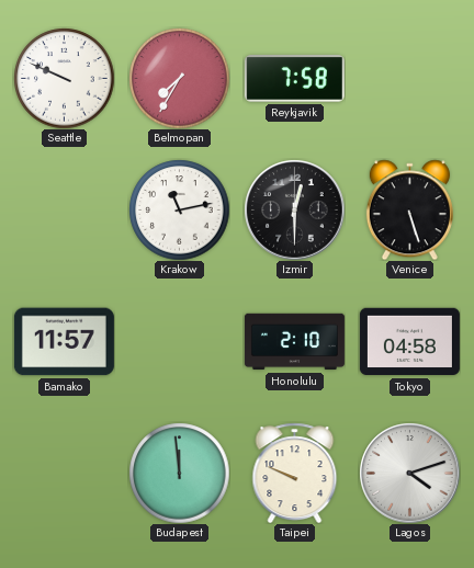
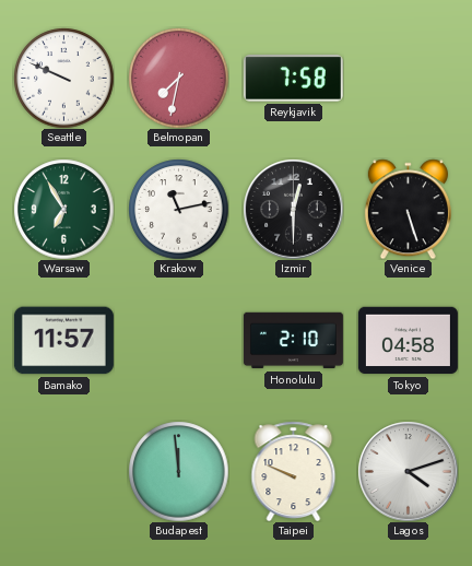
Belmopan: 7:35 -> 7:32
Warsaw: none -> 6:55
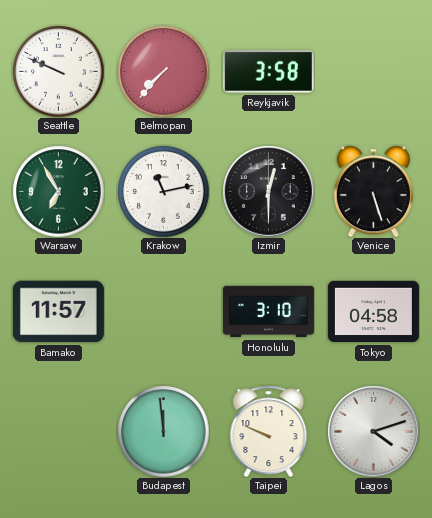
Belmopan: 7:32 -> 7:37
Reykjavik: 7:58 -> 3:58
Honolulu: 2:10 -> 3:10
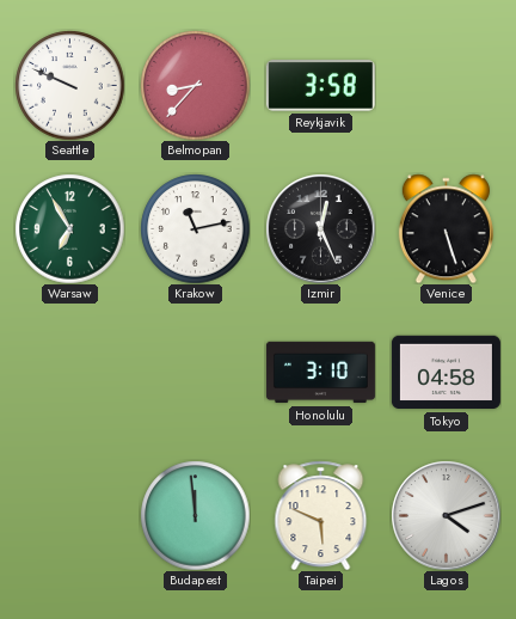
Belmopan: 7:37 -> 8:37
Izmir: 12:30 -> 12:26
Bamako: 11:57 -> none
Taipei: 9:49 -> 5:49
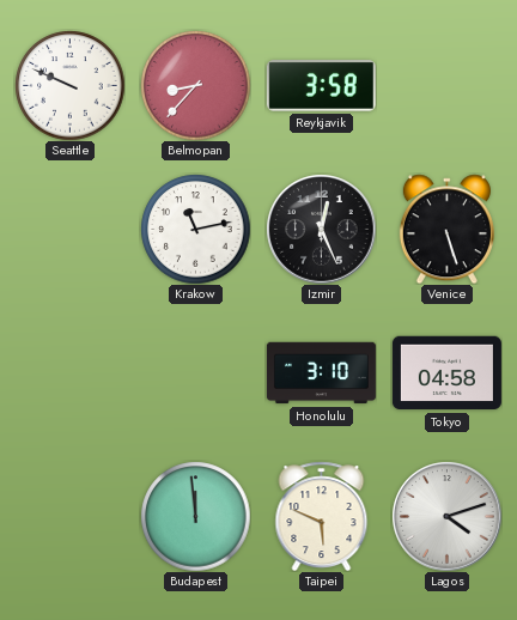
Warsaw: 6:55 -> none
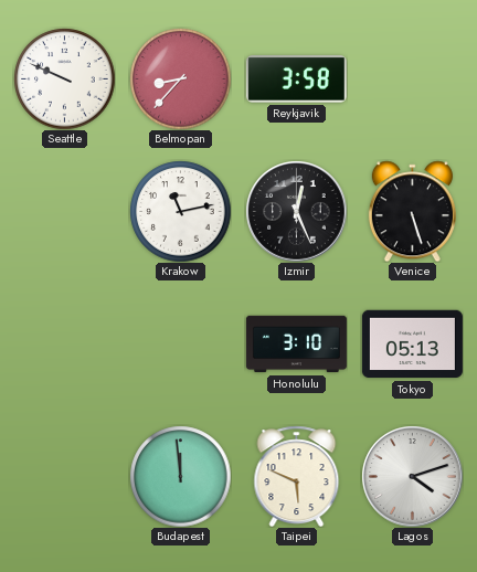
Tokyo: 04:58 -> 05:13
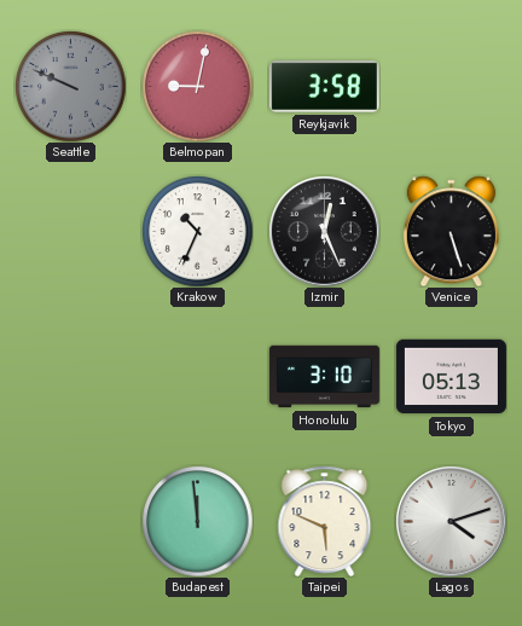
Seattle dial: white -> grey
Belmopan: 8:37 -> 9:02
Krakow: 11:13 -> 10:34
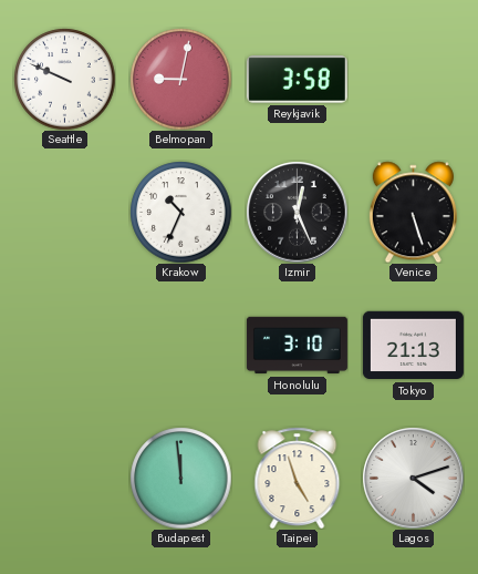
Seattle dial: grey -> white
Tokyo: 05:13 -> 21:13
Taipei: 5:49 -> 4:57
